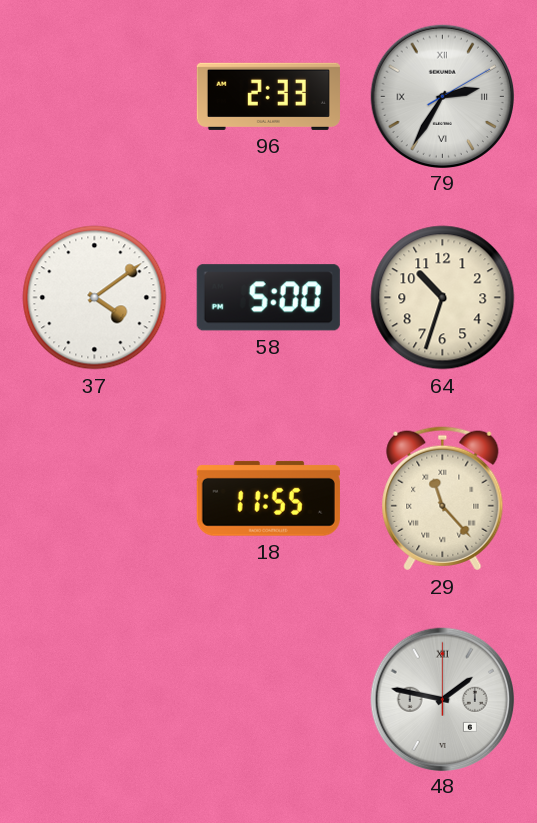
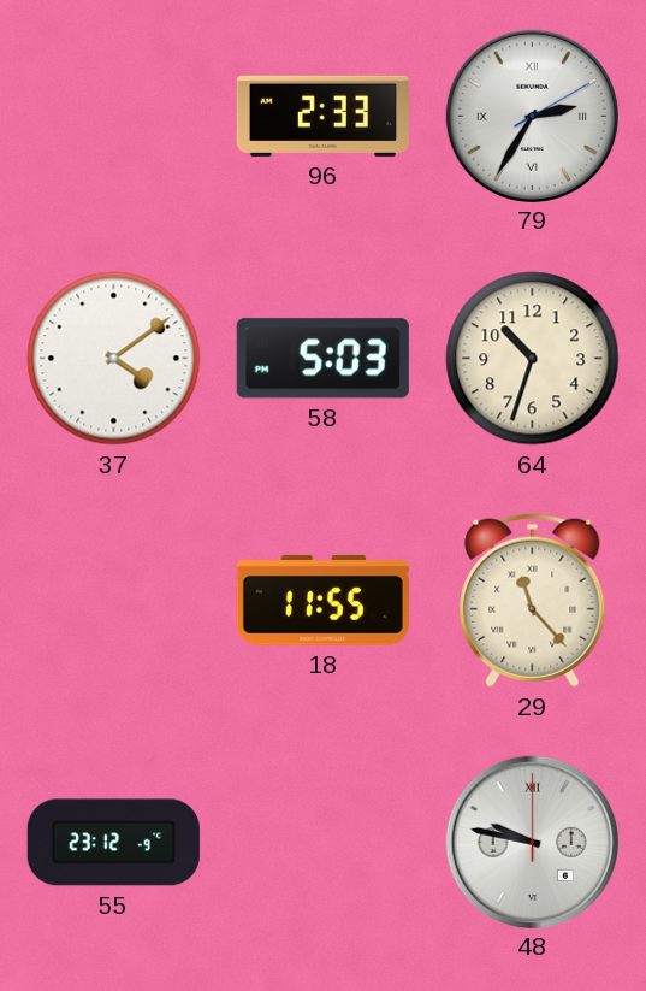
58: 5:00 -> 5:03
55: none -> 23:12
48: 1:47 -> 9:47
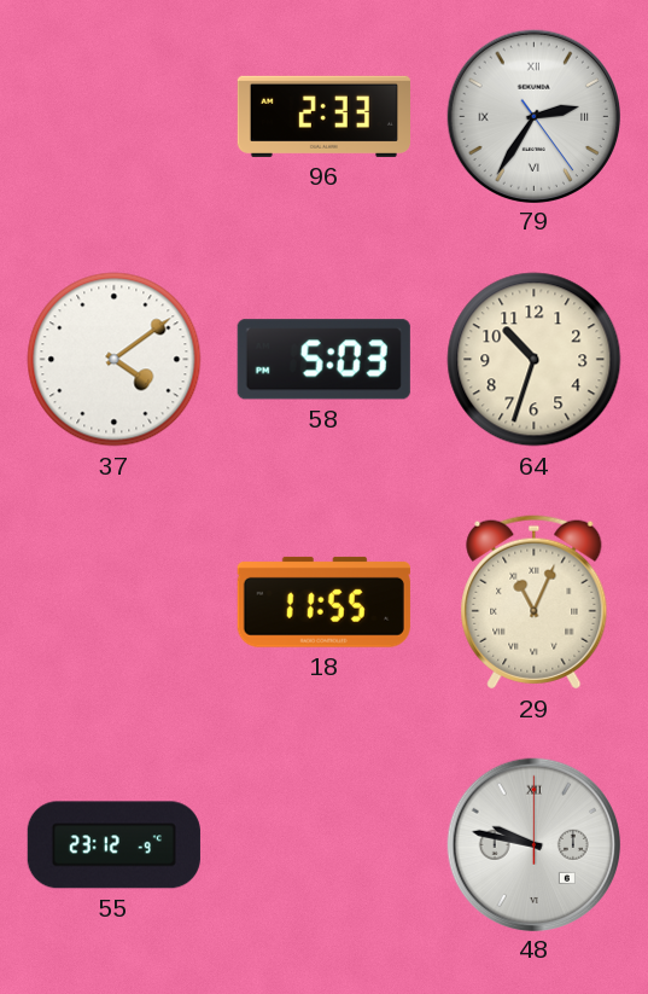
79: 2:35:10 -> 2:35:24
29: 11:23 -> 11:04
